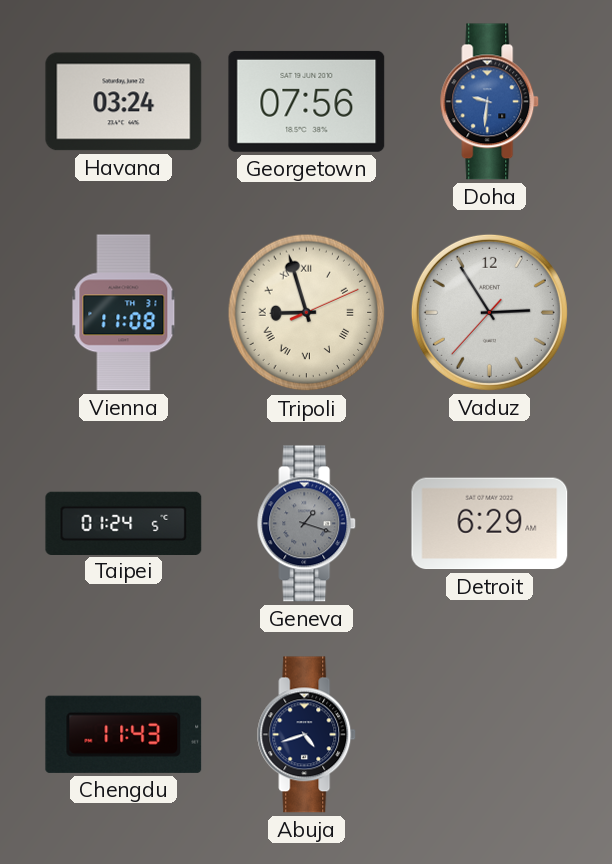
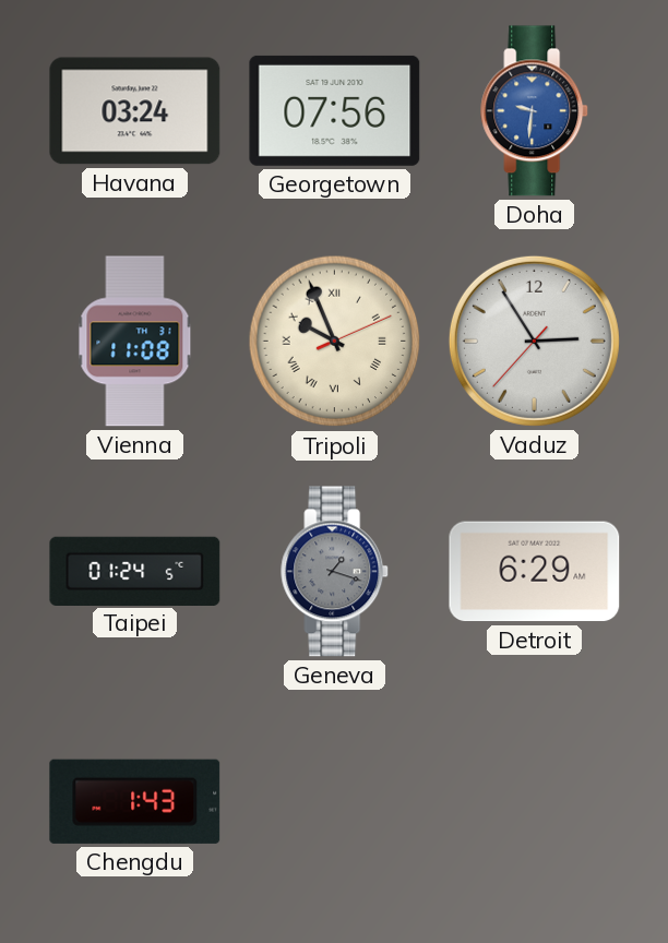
Tripoli: 8:57 -> 9:56
Chengdu: 11:43 -> 1:43
Abuja: 4:42 -> none
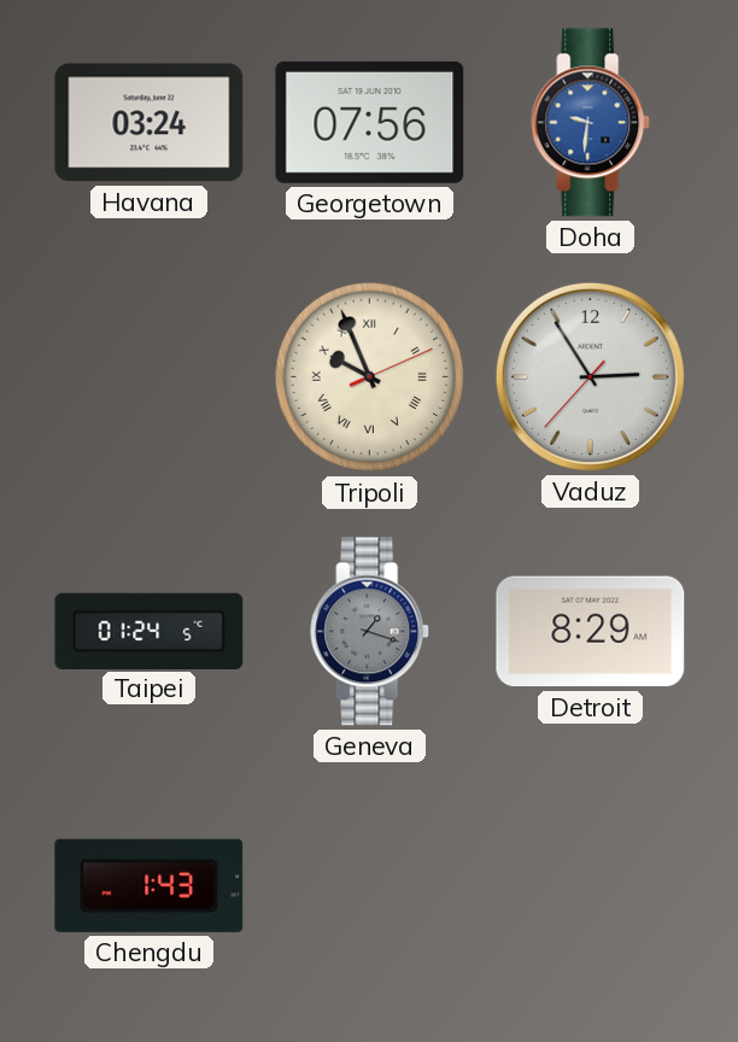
Vienna: 11:08 -> none
Detroit: 6:29 -> 8:29
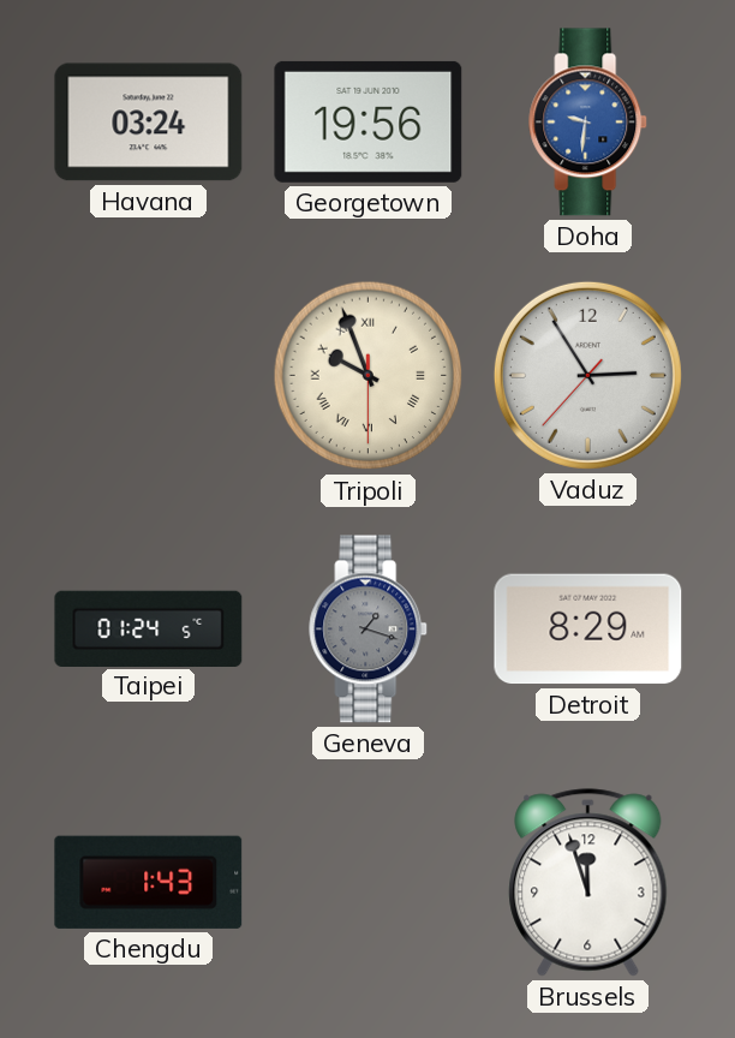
Georgetown: 07:56 -> 19:56
Tripoli: 9:56:11 -> 9:56:30
Brussels: none -> 11:57
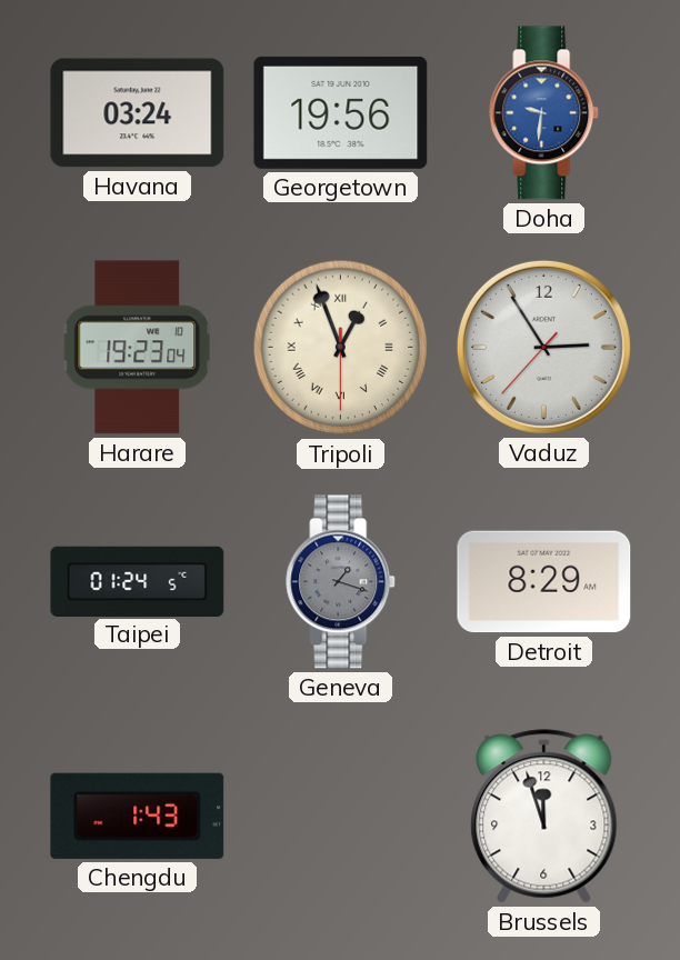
Harare: none -> 19:23
Tripoli: 9:56 -> 12:56
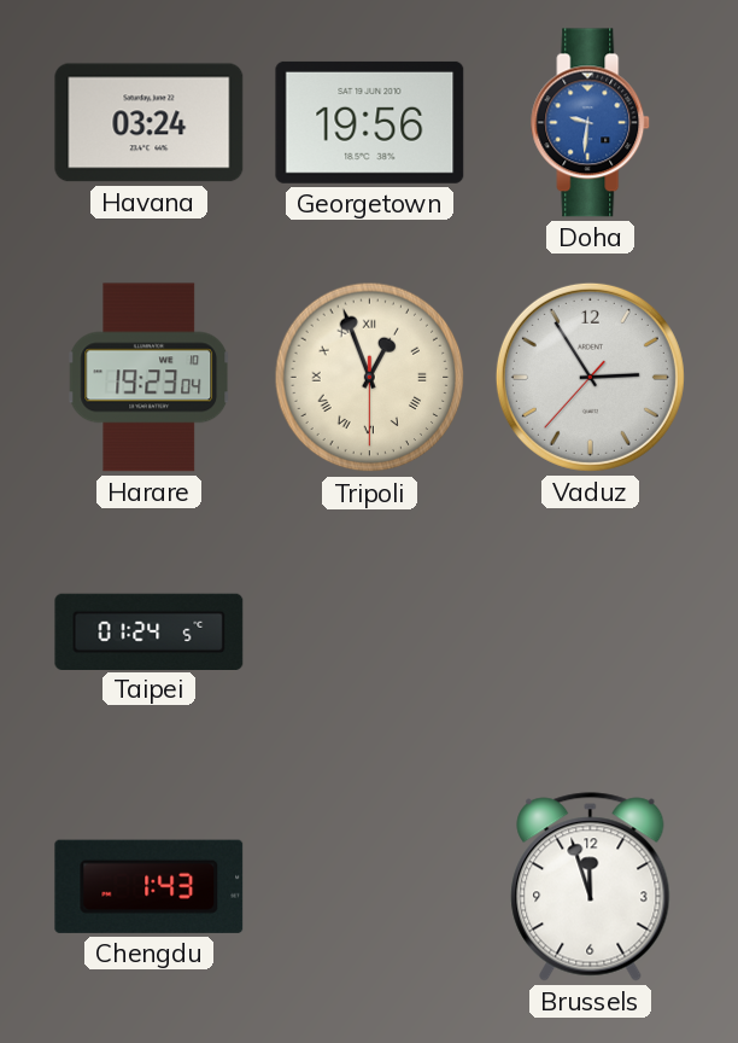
Geneva: 1:18 -> none
Detroit: 8:29 -> none
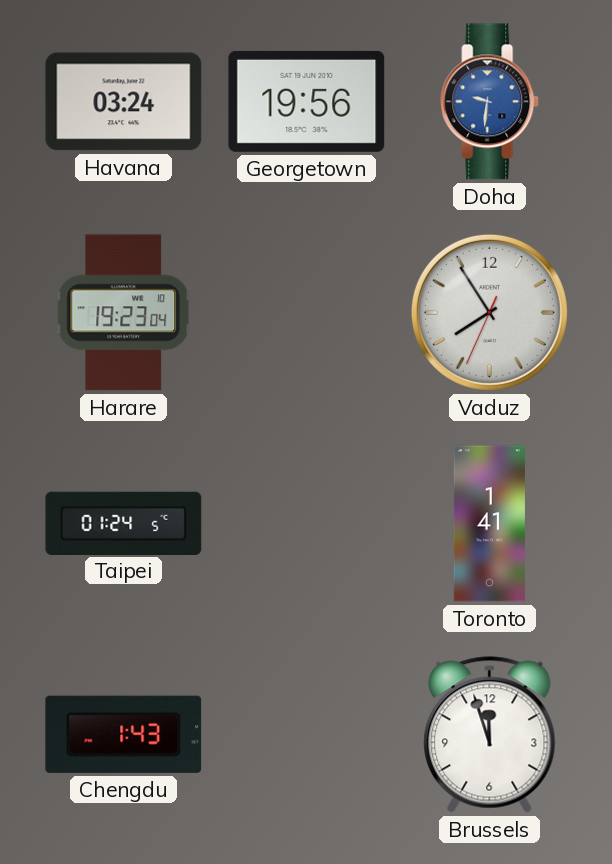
Tripoli: 12:56 -> none
Vaduz: 2:54 -> 7:54
Toronto: none -> 1:41
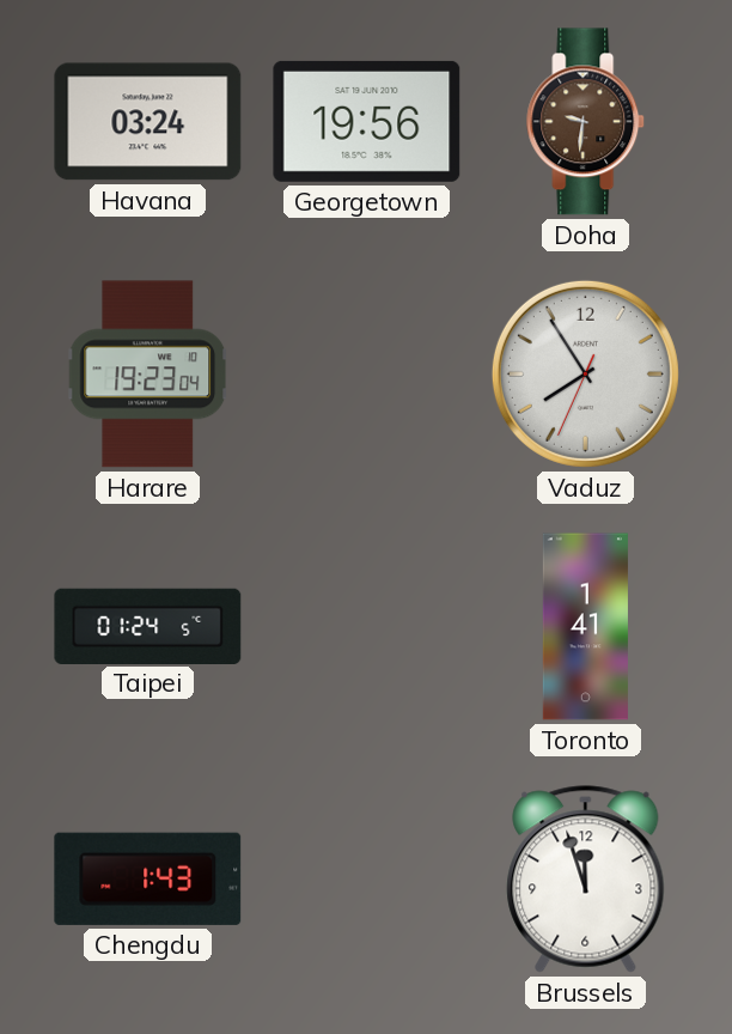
Doha dial: blue -> brown
